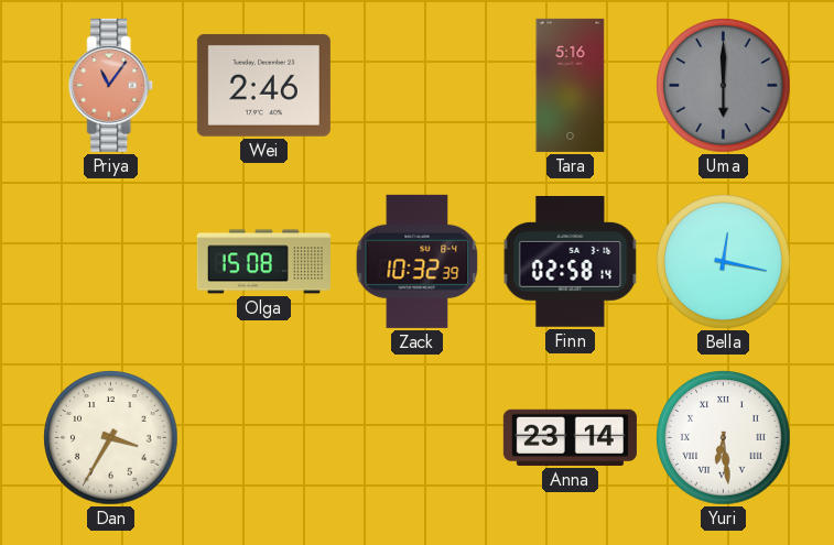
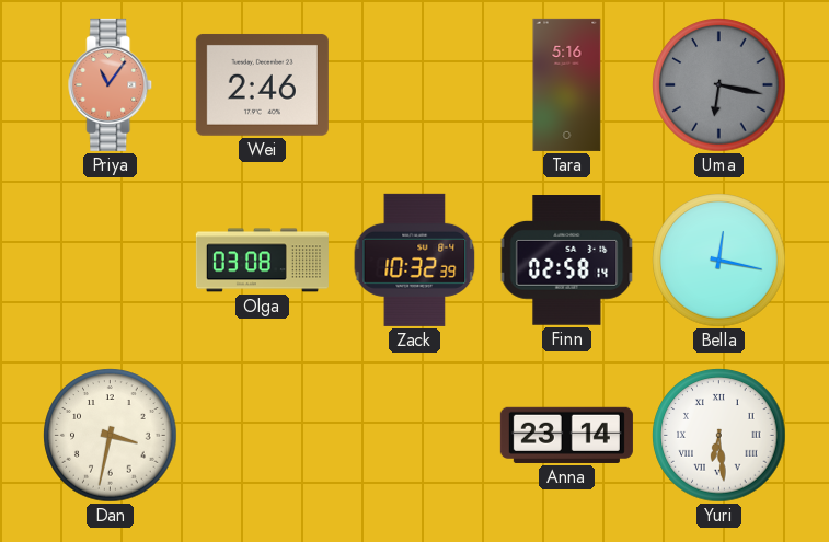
Uma: 6:00 -> 6:17
Olga: 15:08 -> 03:08
Dan: 3:35 -> 3:32
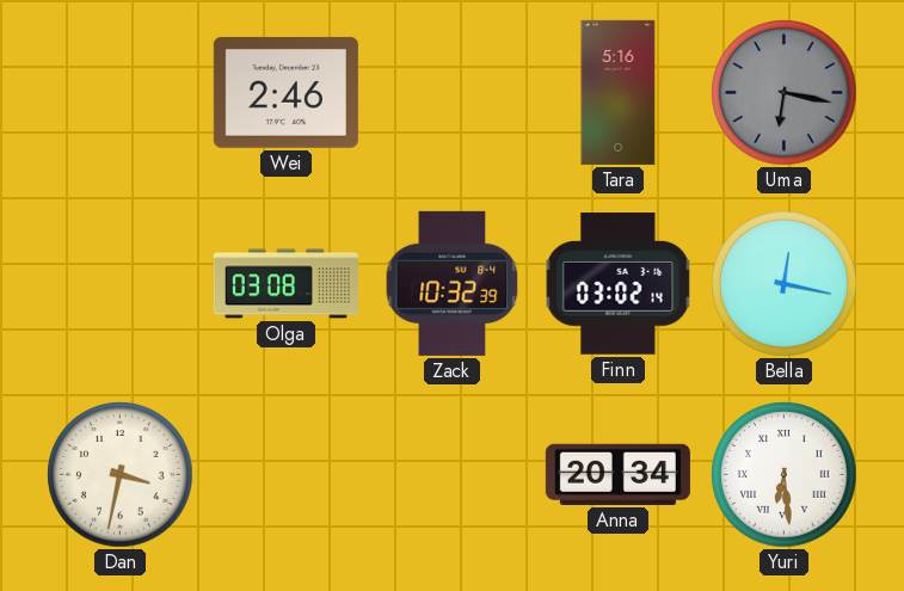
Priya: 11:06 -> none
Finn: 02:58 -> 03:02
Anna: 23:14 -> 20:34
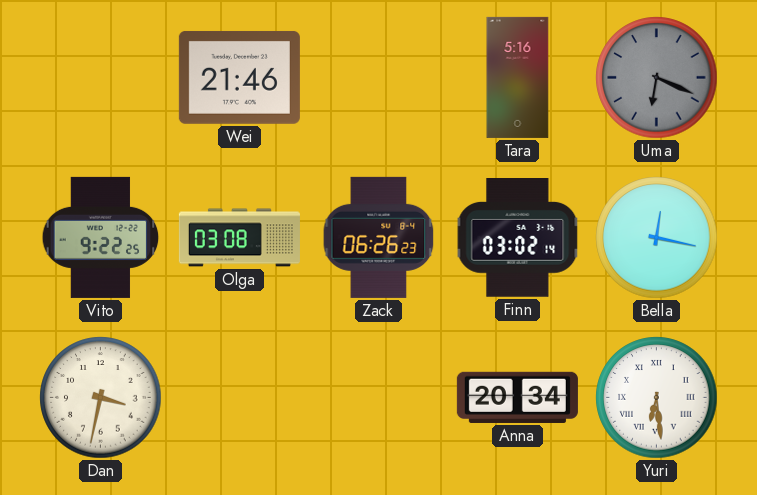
Wei: 2:46 -> 21:46
Uma: 6:17 -> 6:19
Vito: none -> 9:22
Zack: 10:32 -> 06:26
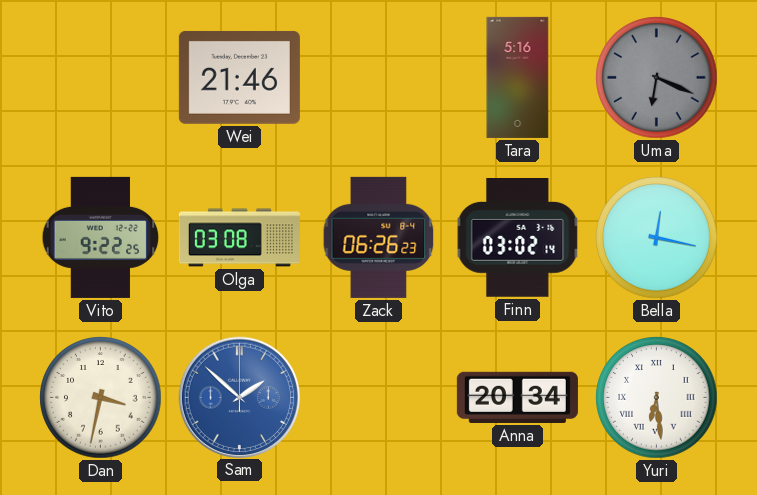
Sam: none -> 1:52
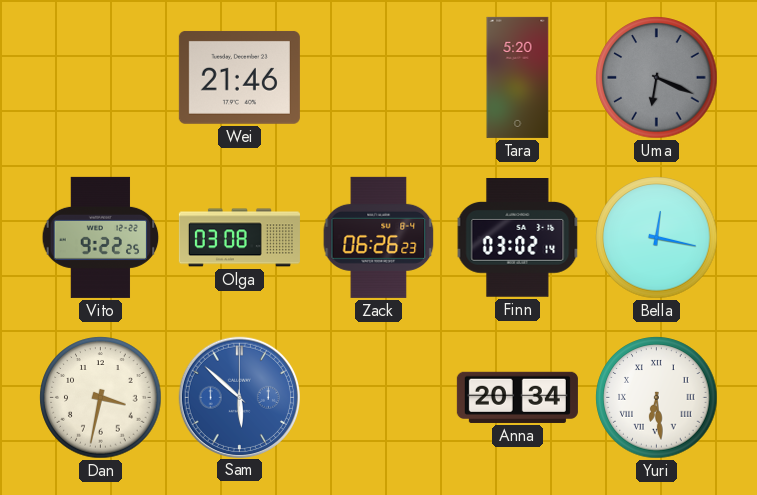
Tara: 5:16 -> 5:20
Sam: 1:52 -> 5:52
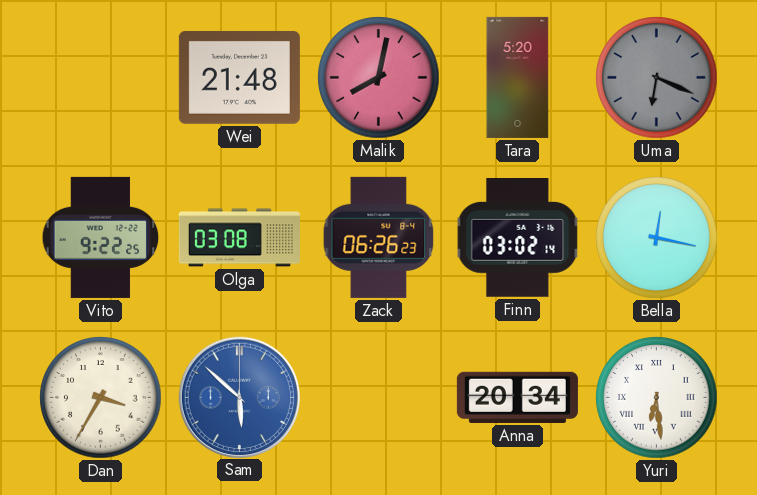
Wei: 21:46 -> 21:48
Malik: none -> 8:02
Dan: 3:32 -> 3:35
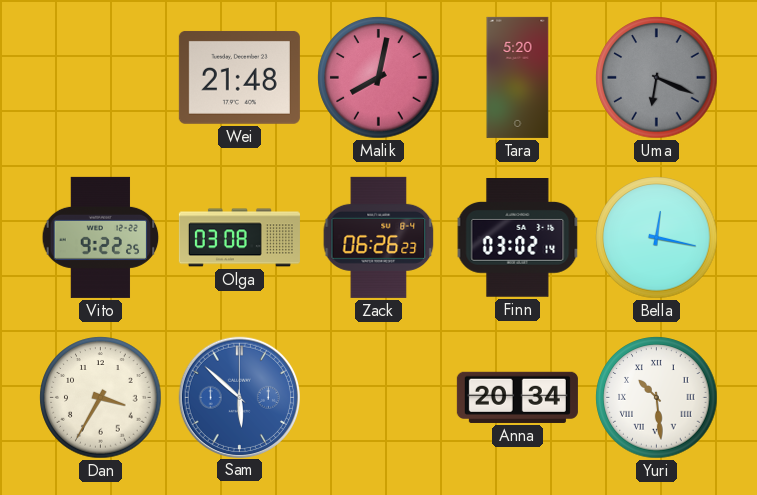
Yuri: 6:29 -> 10:29
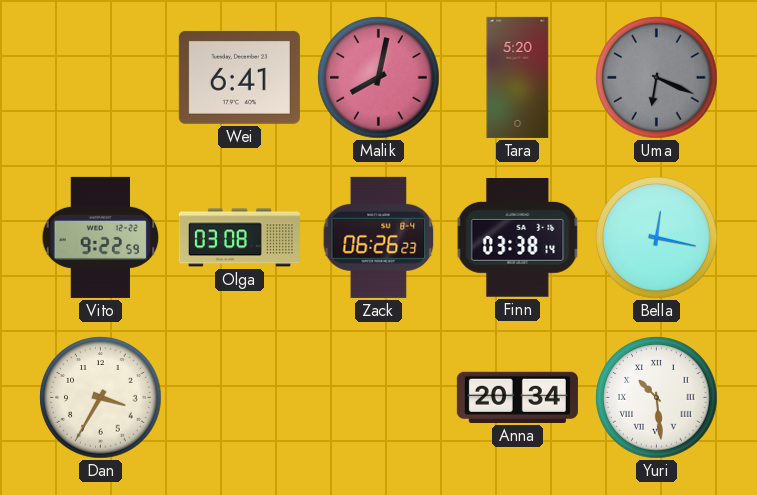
Wei: 21:48 -> 6:41
Vito: 9:22:25 -> 9:22:59
Finn: 03:02 -> 03:38
Sam: 5:52 -> none
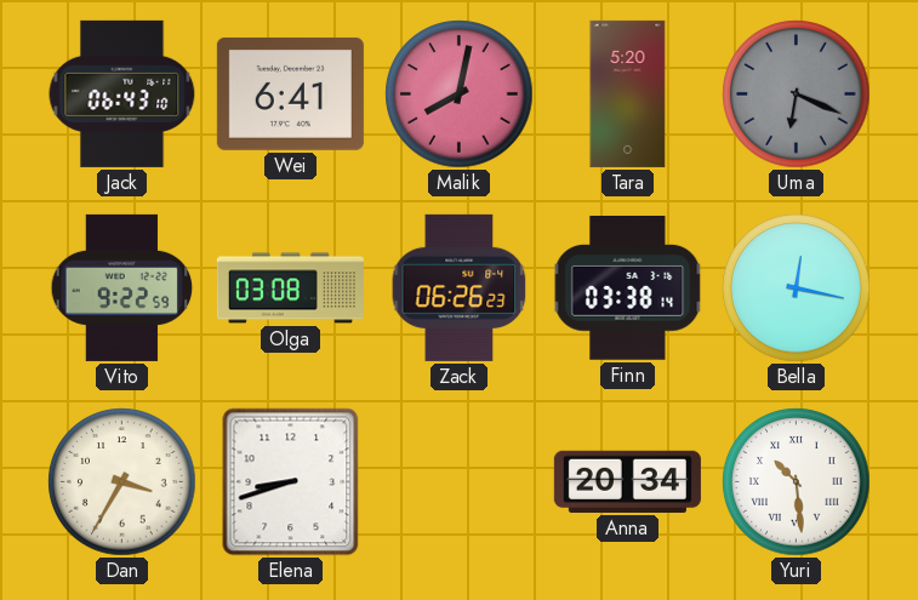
Jack: none -> 06:43
Elena: none -> 8:42
